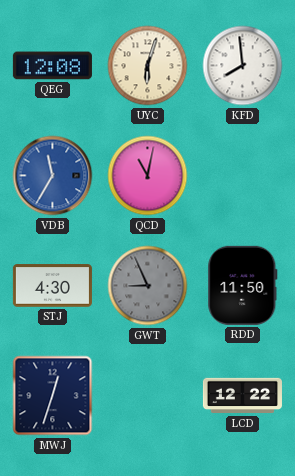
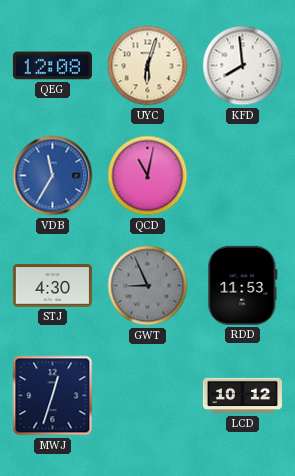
RDD: 11:50 -> 11:53
LCD: 12:22 -> 10:12
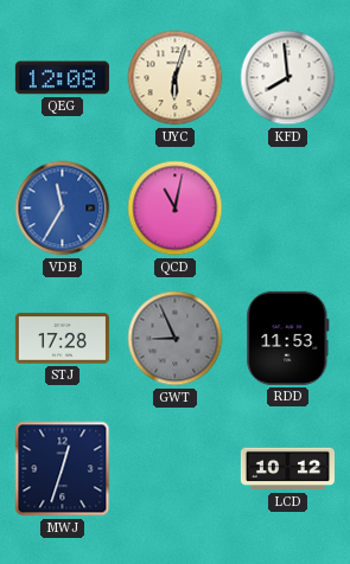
STJ: 4:30 -> 17:28
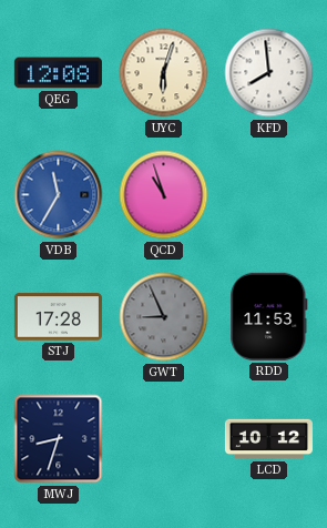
QCD: 11:02 -> 10:57
MWJ: 12:33 -> 8:33
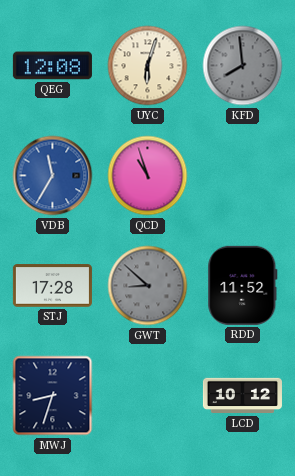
KFD dial: white -> grey
GWT: 8:56 -> 8:52
RDD: 11:53 -> 11:52
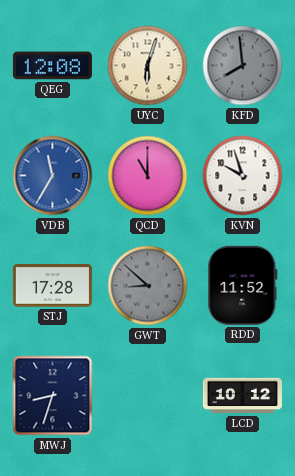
QCD: 10:57 -> 11:00
KVN: none -> 9:57
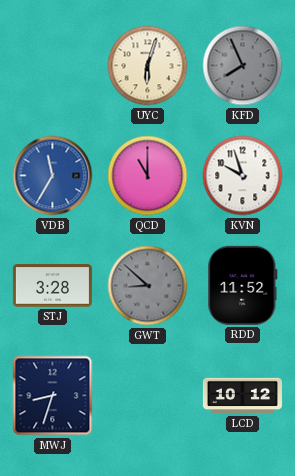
QEG: 12:08 -> none
KFD: 7:59 -> 7:56
STJ: 17:28 -> 3:28
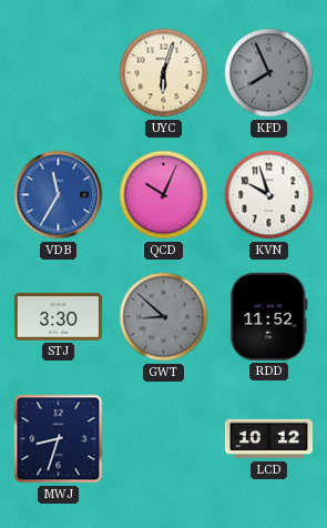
QCD: 11:00 -> 10:04
STJ: 3:28 -> 3:30
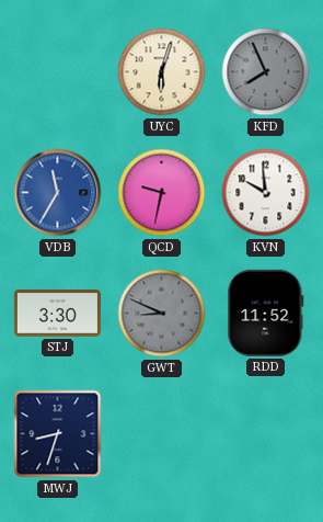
QCD: 10:04 -> 9:32
KVN: 9:57 -> 9:59
GWT: 8:52 -> 8:49
LCD: 10:12 -> none
